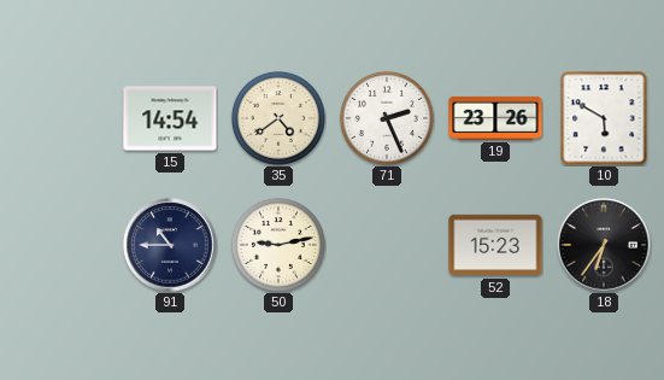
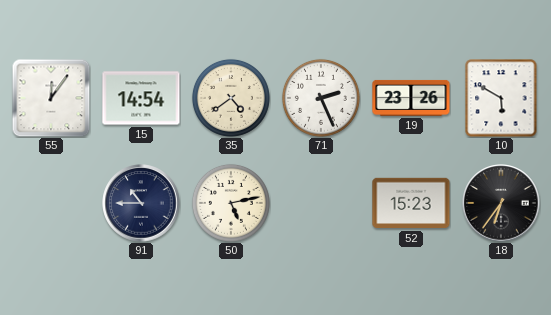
55: none -> 12:06
50: 9:13 -> 5:13
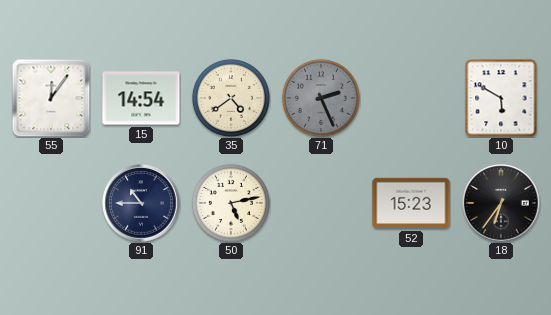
71 dial: white -> grey
19: 23:26 -> none
